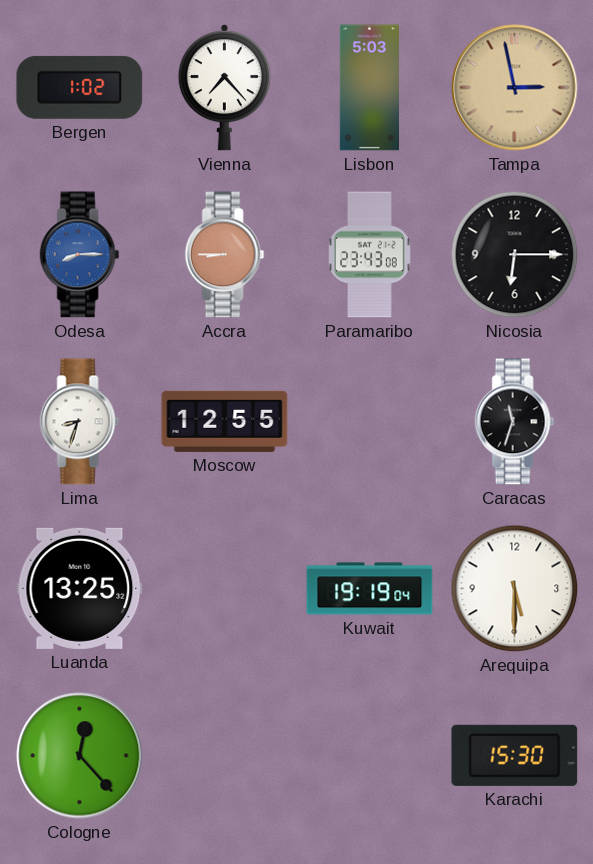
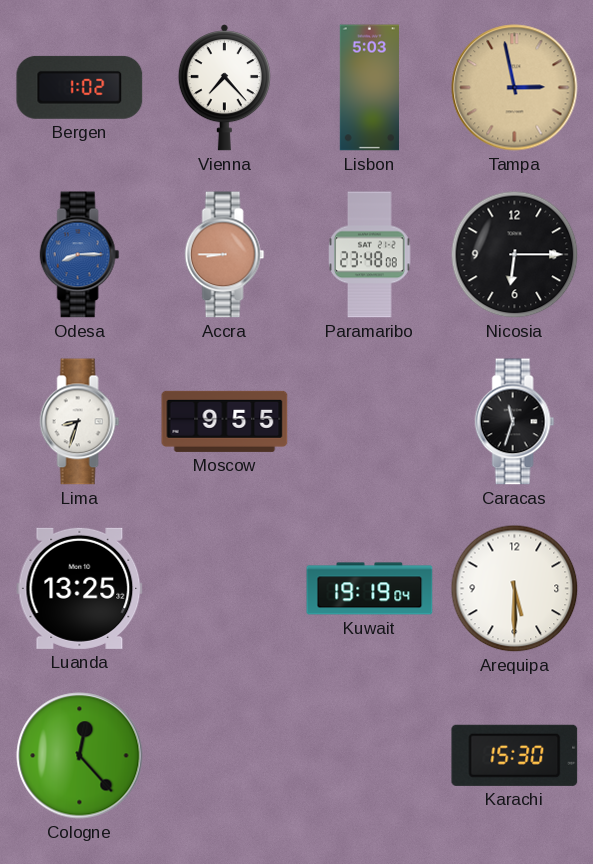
Paramaribo: 23:43 -> 23:48
Moscow: 12:55 -> 9:55
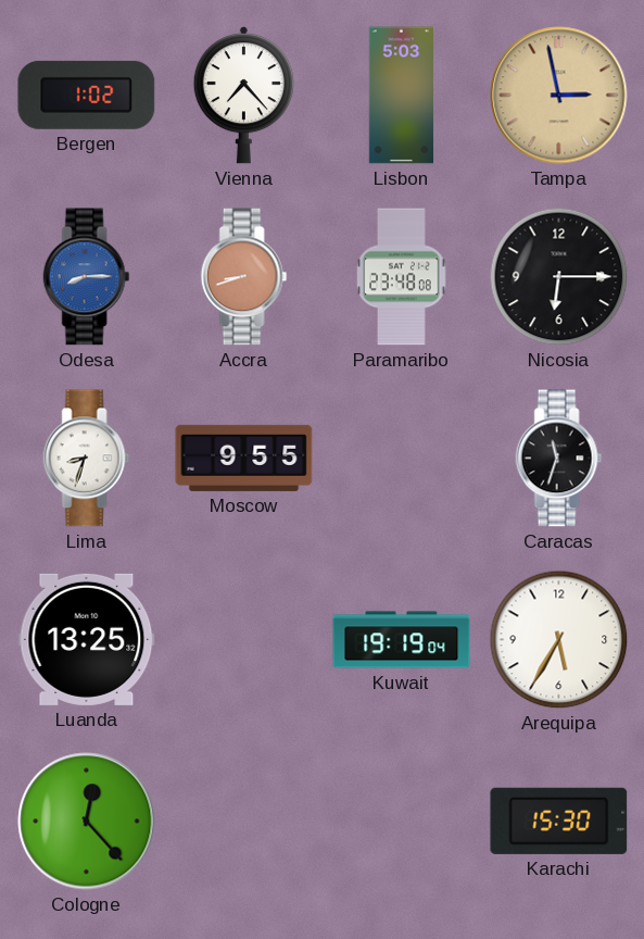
Accra: 8:45 -> 8:42
Arequipa: 5:30 -> 5:35
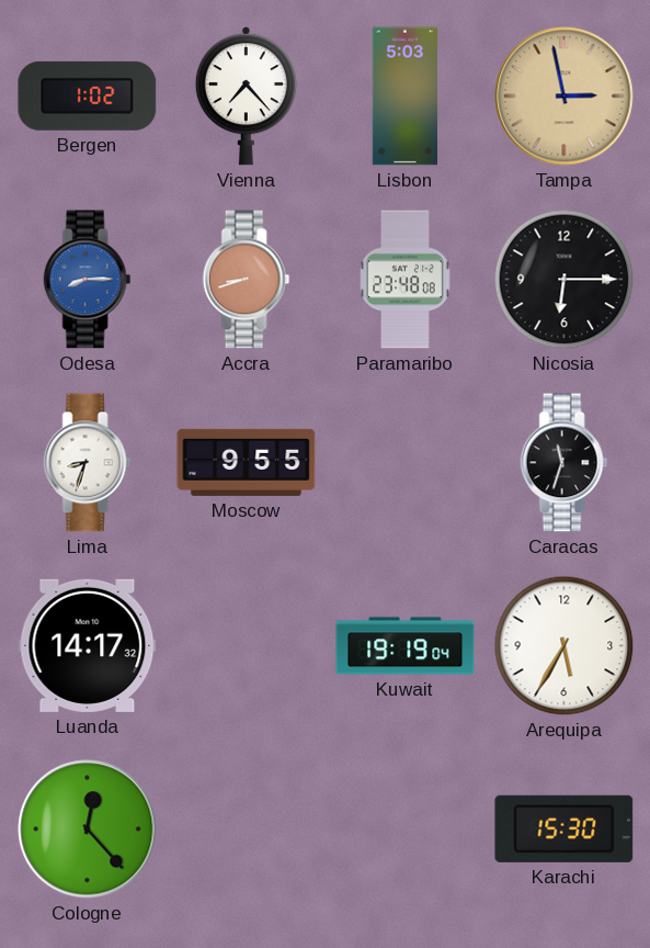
Luanda: 13:25 -> 14:17
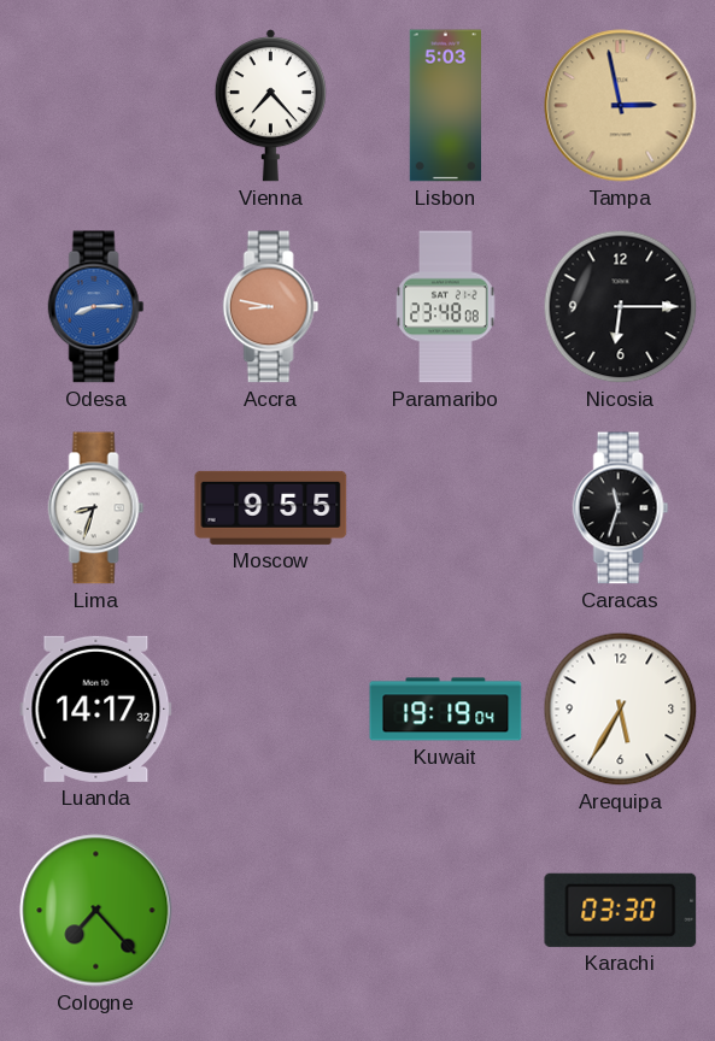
Bergen: 1:02 -> none
Accra: 8:42 -> 8:47
Cologne: 12:23 -> 7:23
Karachi: 15:30 -> 03:30
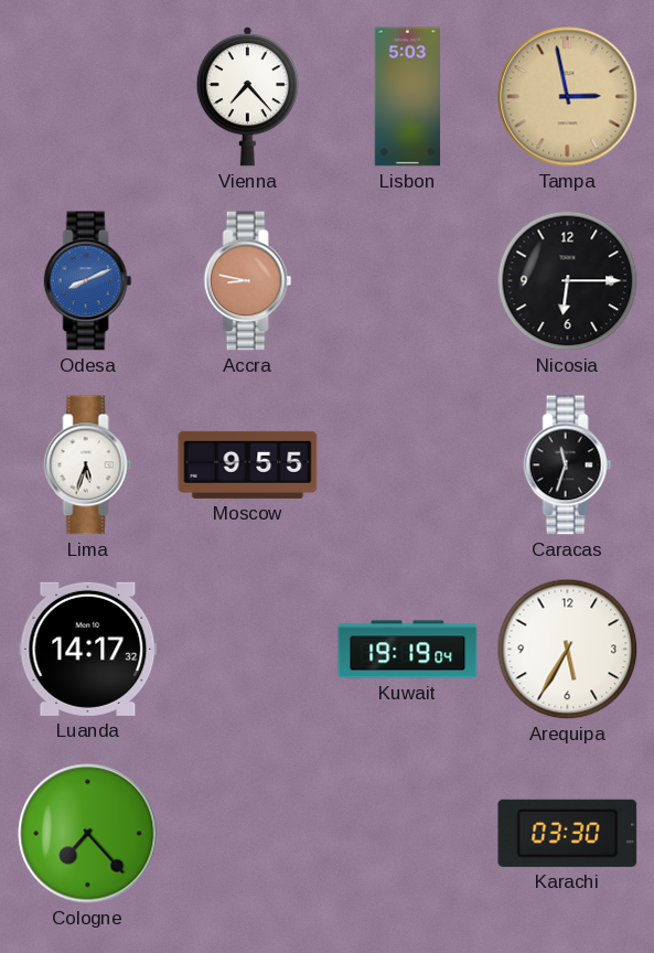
Odesa: 8:15 -> 8:11
Paramaribo: 23:48 -> none
Lima: 8:33 -> 5:33
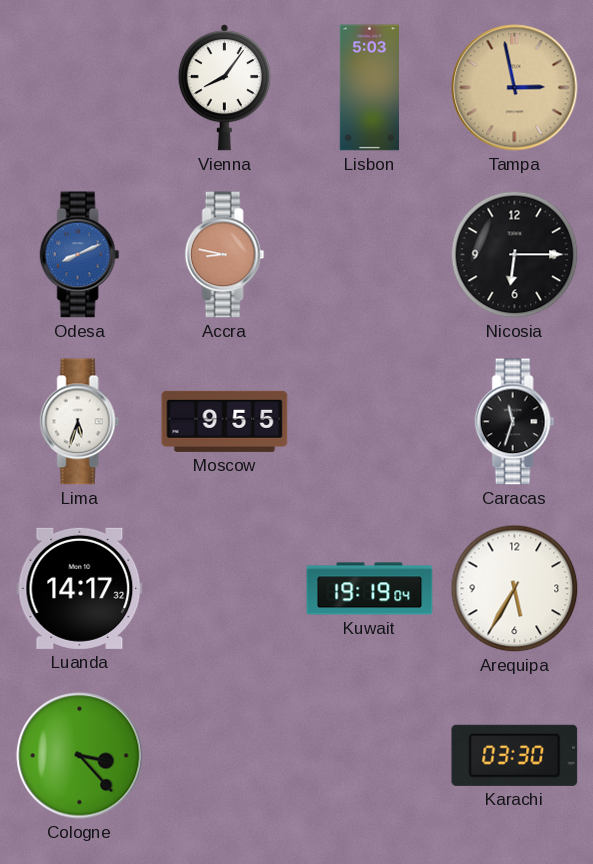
Vienna: 7:23 -> 8:06
Cologne: 7:23 -> 3:23
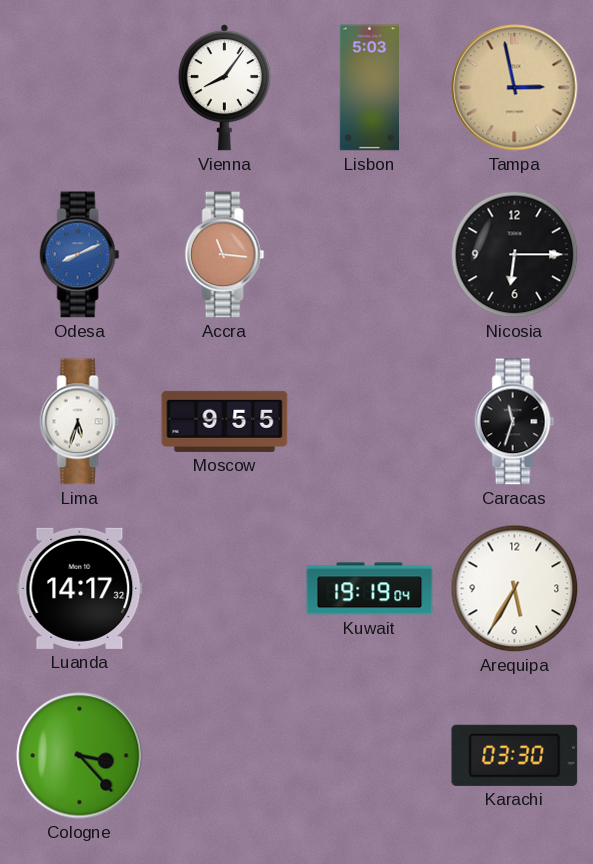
Accra: 8:47 -> 11:16
